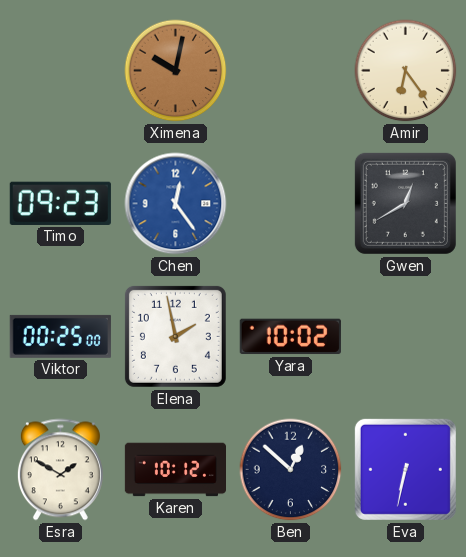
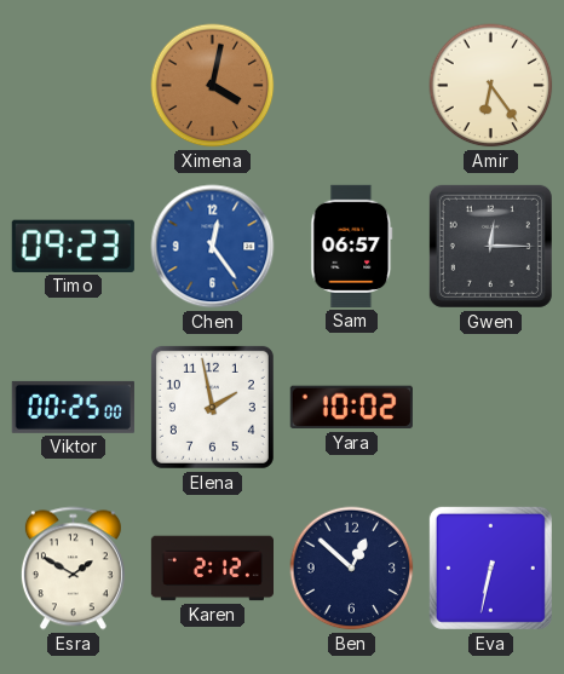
Ximena: 10:02 -> 4:02
Sam: none -> 06:57
Gwen: 12:40 -> 12:15
Karen: 10:12 -> 2:12
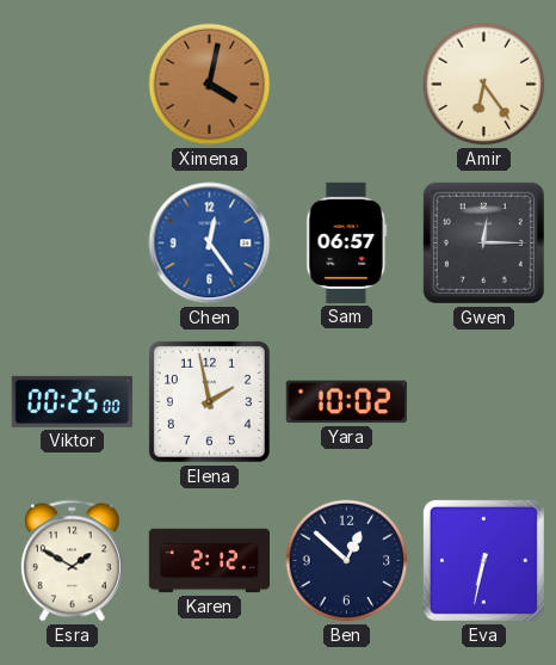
Timo: 09:23 -> none
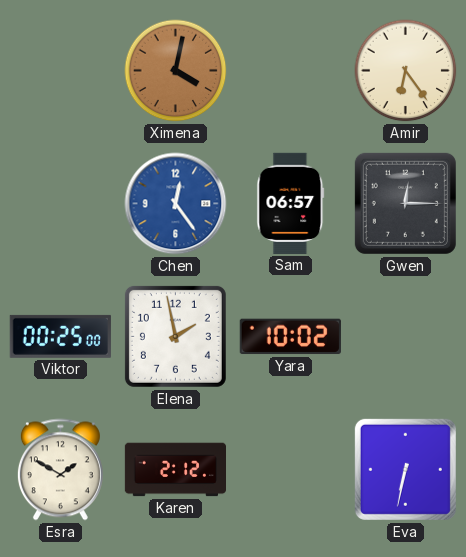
Ben: 12:52 -> none
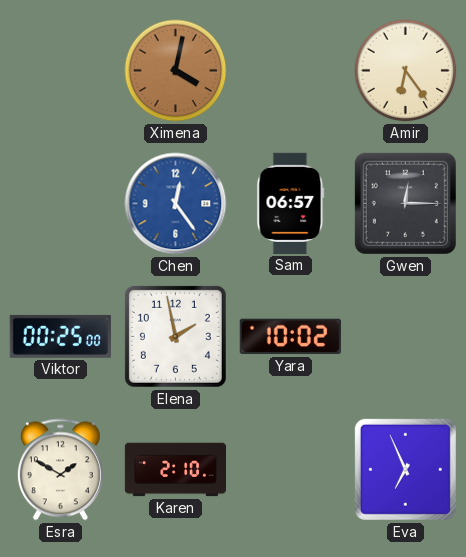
Karen: 2:12 -> 2:10
Eva: 6:32 -> 6:56
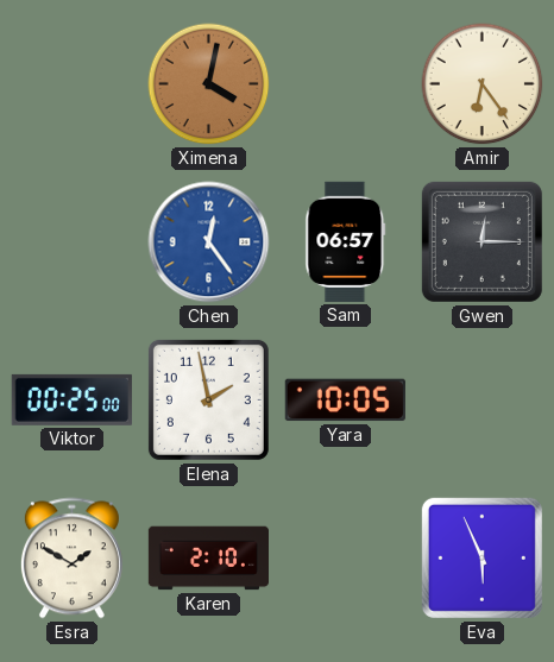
Yara: 10:02 -> 10:05
Eva: 6:56 -> 5:56
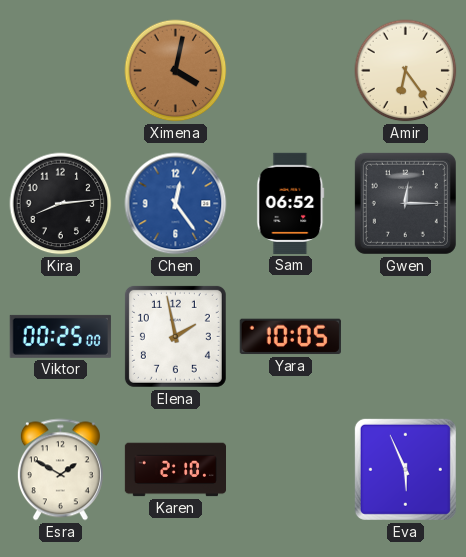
Kira: none -> 8:14
Sam: 06:57 -> 06:52
